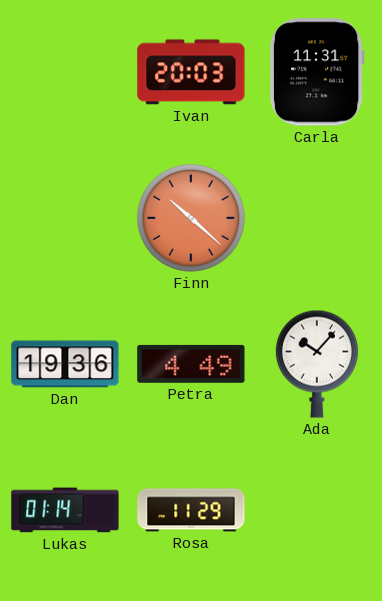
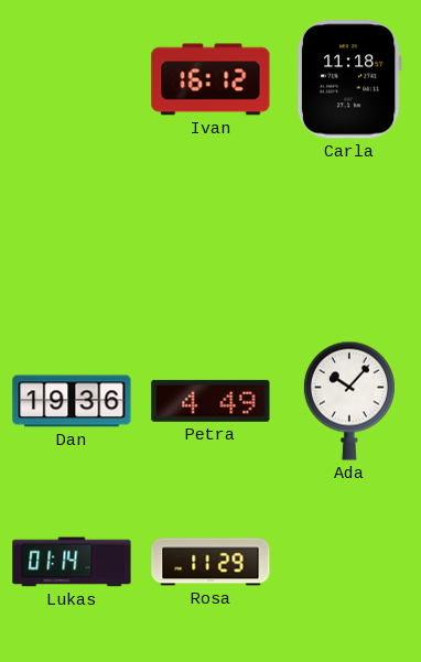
Ivan: 20:03 -> 16:12
Carla: 11:31 -> 11:18
Finn: 10:22 -> none
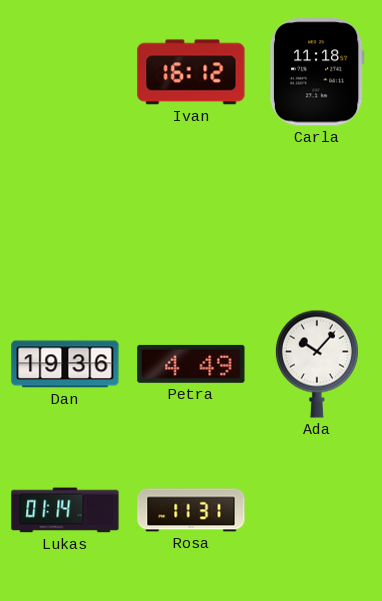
Rosa: 11:29 -> 11:31
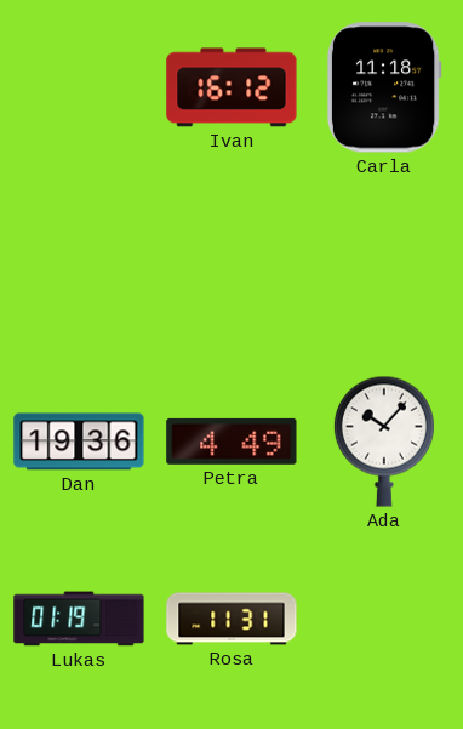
Lukas: 01:14 -> 01:19
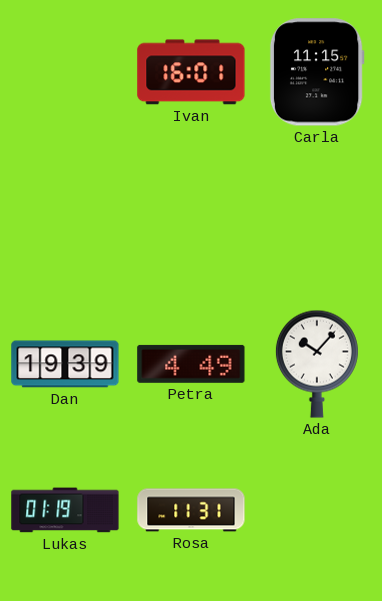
Ivan: 16:12 -> 16:01
Carla: 11:18 -> 11:15
Dan: 19:36 -> 19:39
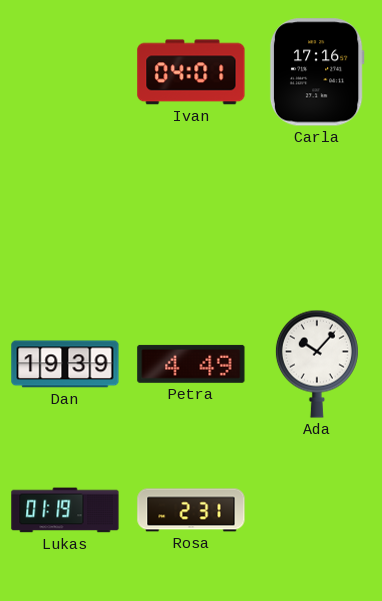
Ivan: 16:01 -> 04:01
Carla: 11:15 -> 17:16
Rosa: 11:31 -> 2:31
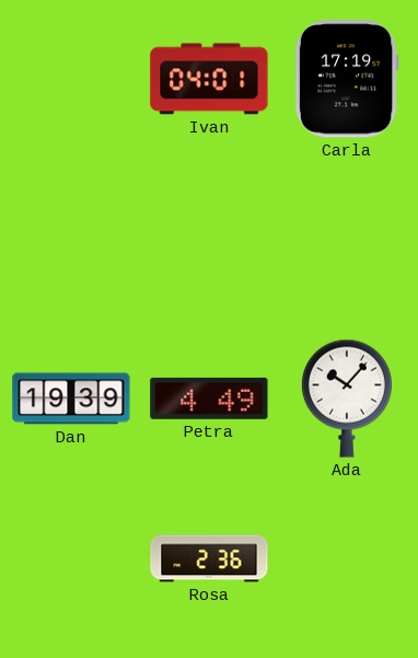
Carla: 17:16 -> 17:19
Lukas: 01:19 -> none
Rosa: 2:31 -> 2:36
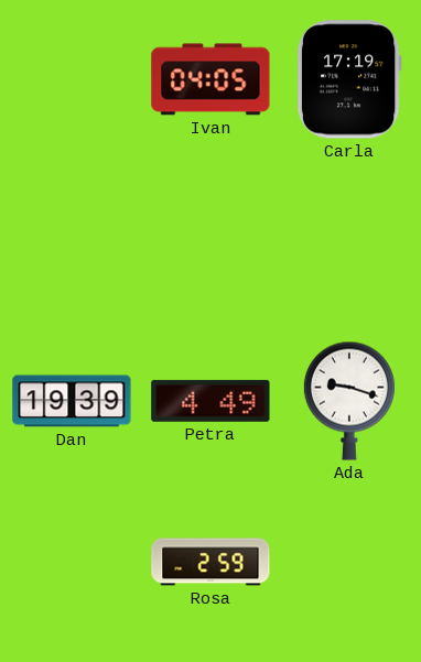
Ivan: 04:01 -> 04:05
Ada: 10:07 -> 9:18
Rosa: 2:36 -> 2:59
